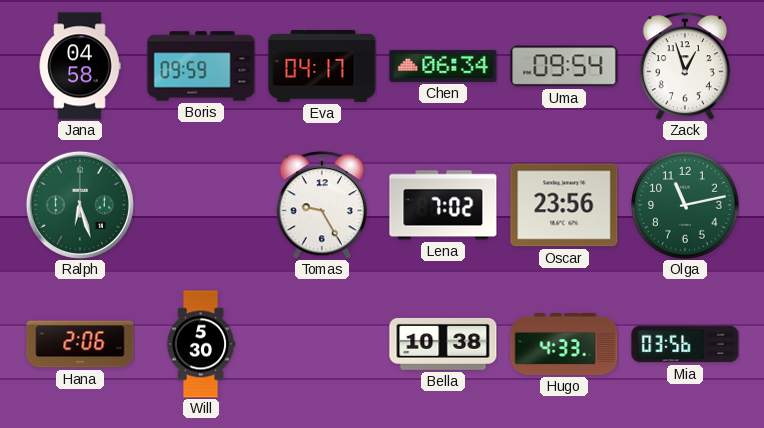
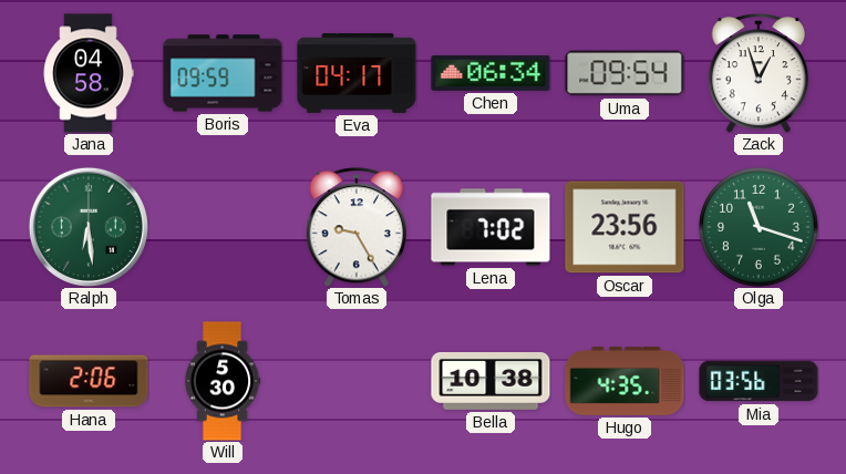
Ralph: 6:27 -> 6:29
Olga: 11:13 -> 11:18
Hugo: 4:33 -> 4:35
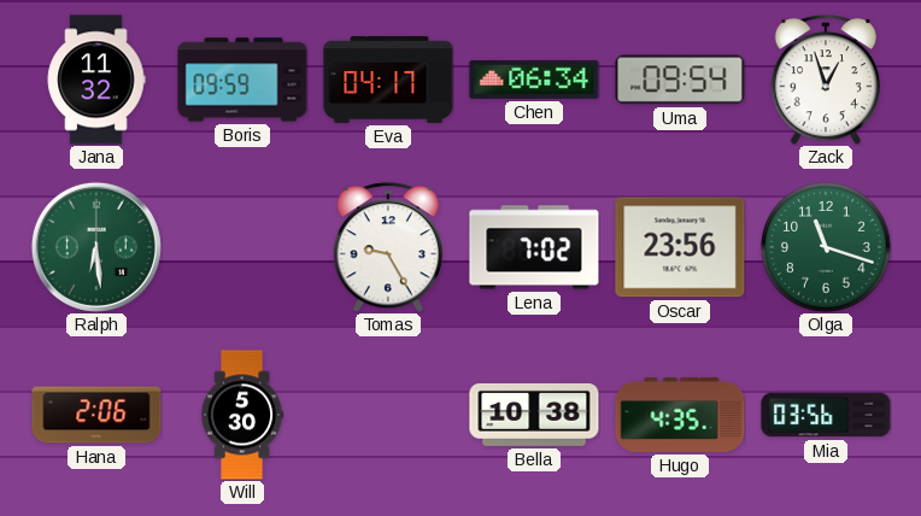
Jana: 04:58 -> 11:32
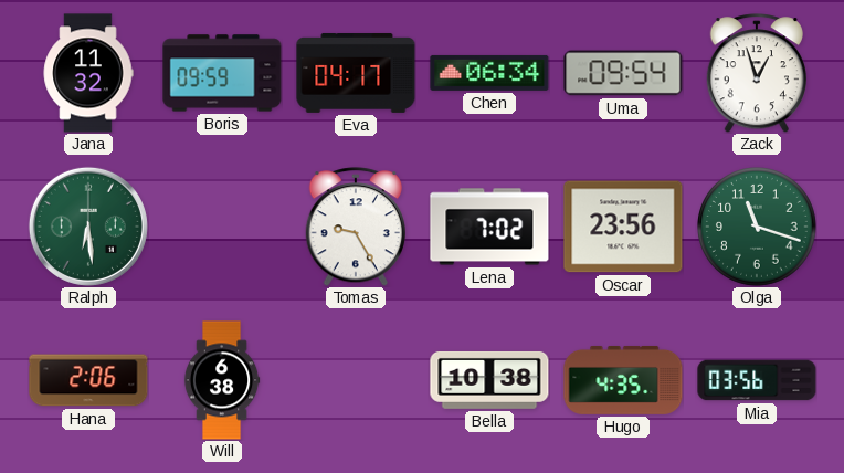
Will: 5:30 -> 6:38
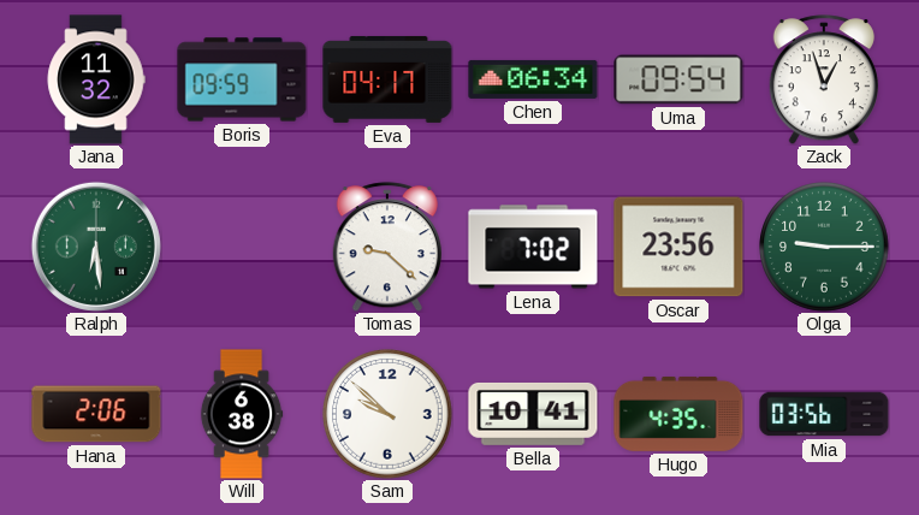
Tomas: 9:25 -> 9:22
Olga: 11:18 -> 9:15
Sam: none -> 9:52
Bella: 10:38 -> 10:41
